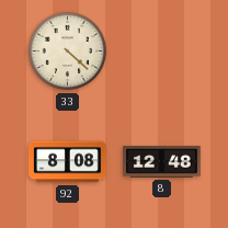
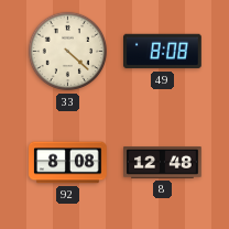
49: none -> 8:08
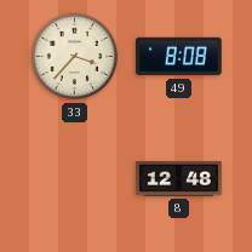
33: 4:22 -> 3:37
92: 8:08 -> none
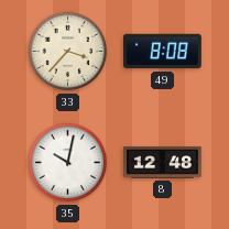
35: none -> 10:02
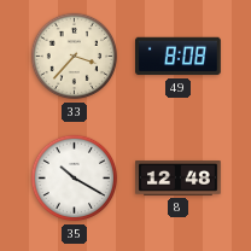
35: 10:02 -> 10:20
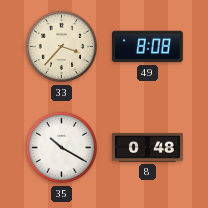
8: 12:48 -> 0:48
